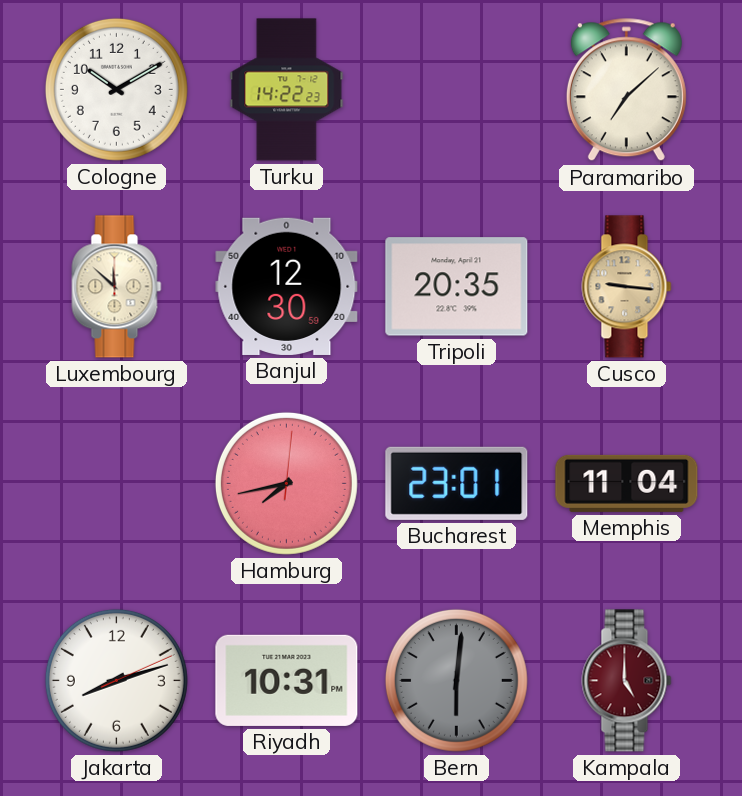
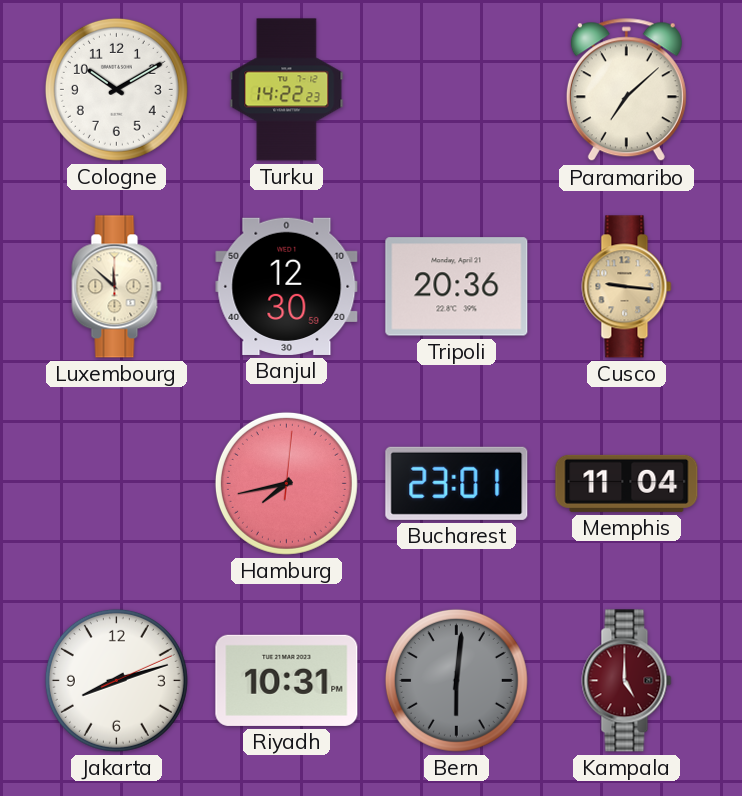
Tripoli: 20:35 -> 20:36
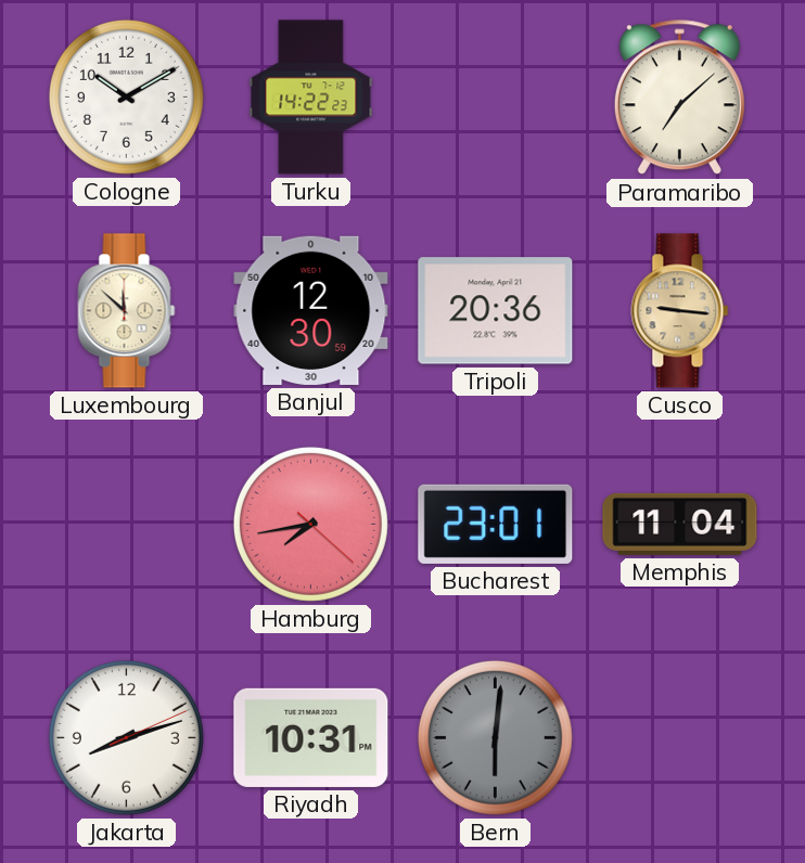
Hamburg: 7:43:01 -> 7:43:22
Kampala: 5:00 -> none
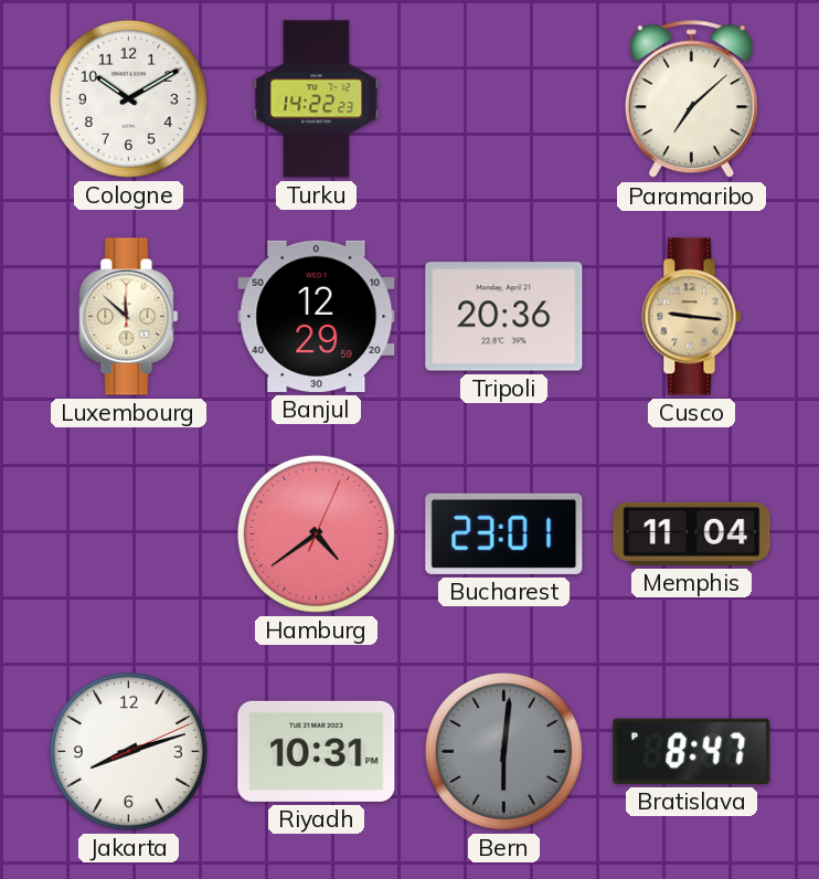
Banjul: 12:30 -> 12:29
Hamburg: 7:43 -> 4:39
Bratislava: none -> 8:47
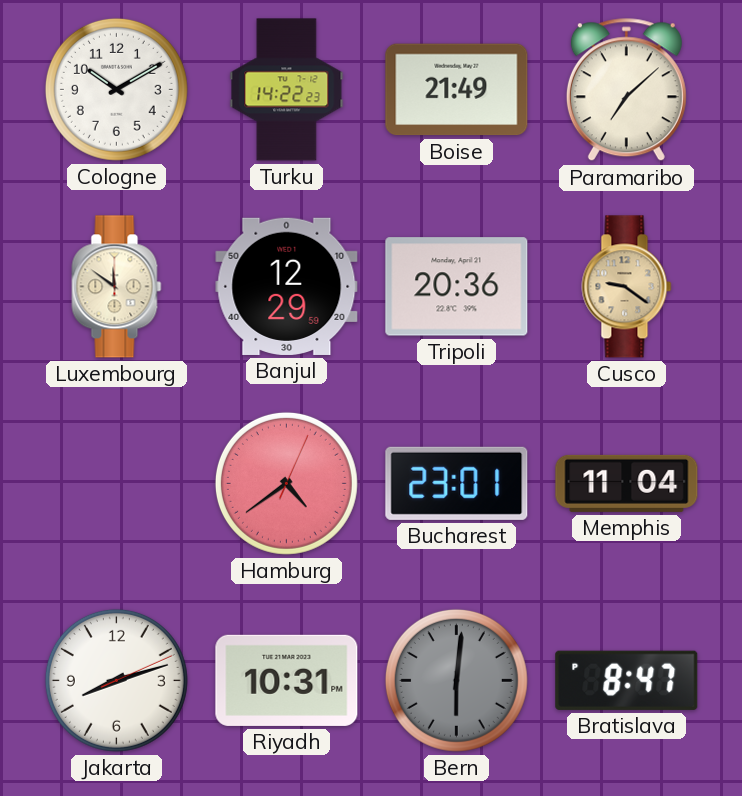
Boise: none -> 21:49
Luxembourg: 11:52 -> 11:51
Cusco: 9:16 -> 9:21
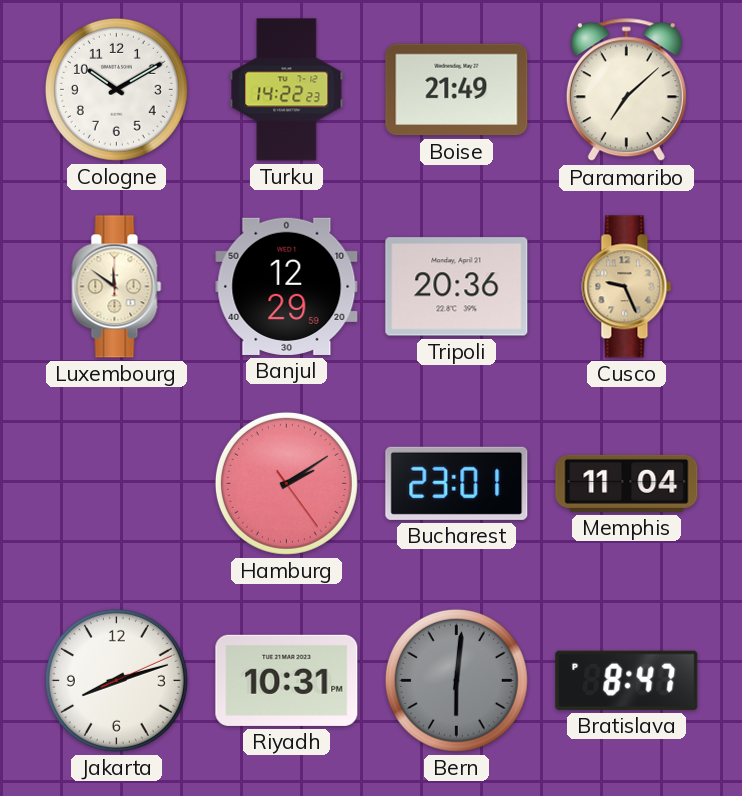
Cusco: 9:21 -> 9:26
Hamburg: 4:39 -> 2:09
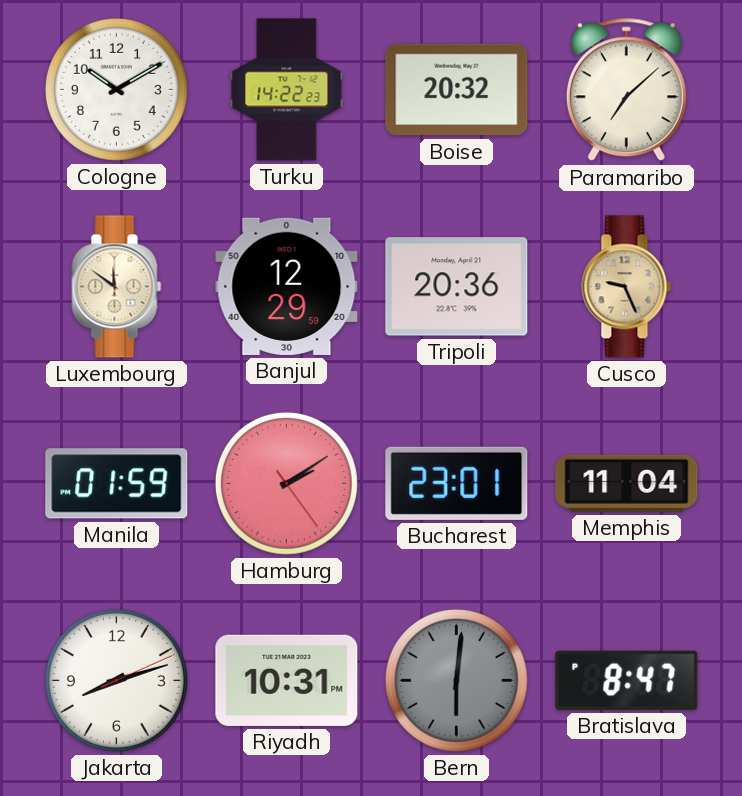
Boise: 21:49 -> 20:32
Manila: none -> 01:59
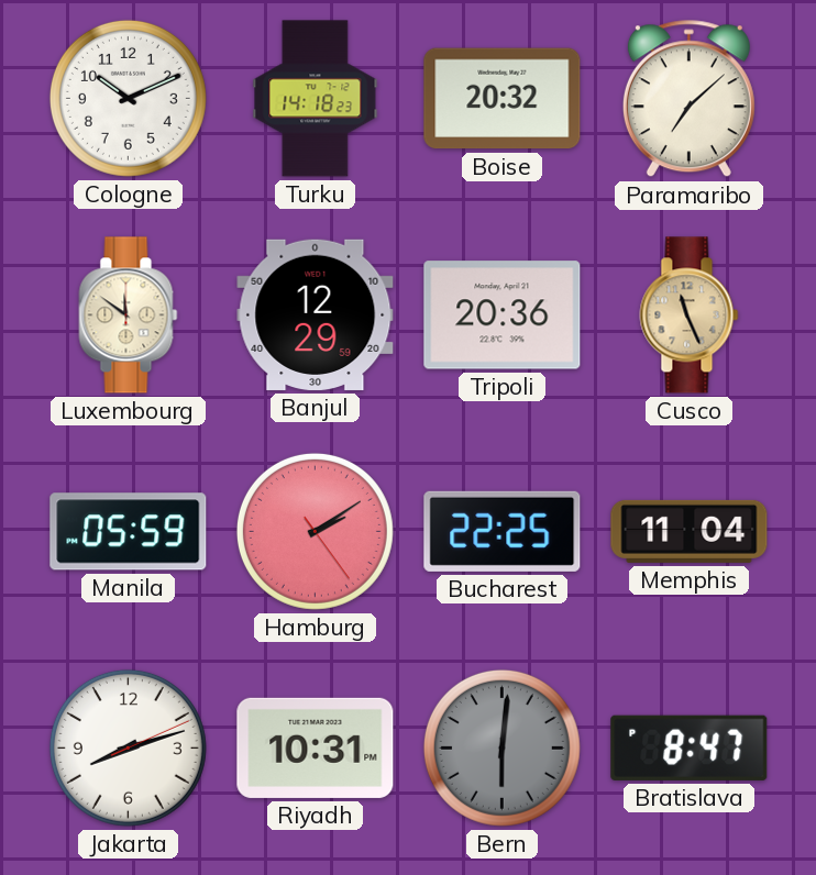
Cologne: 10:10 -> 10:11
Turku: 14:22 -> 14:18
Cusco: 9:26 -> 11:26
Manila: 01:59 -> 05:59
Bucharest: 23:01 -> 22:25
